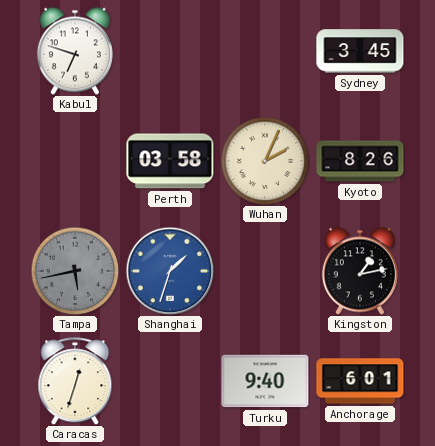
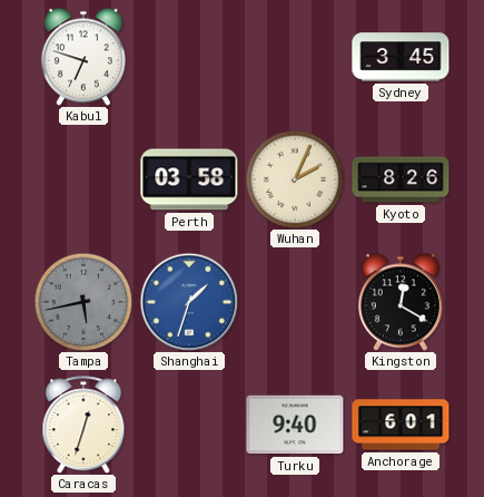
Kingston: 1:13 -> 12:20
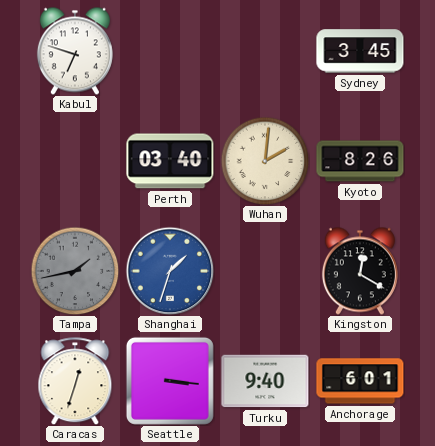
Perth: 03:58 -> 03:40
Wuhan: 2:04 -> 2:01
Tampa: 5:43 -> 1:43
Seattle: none -> 3:16
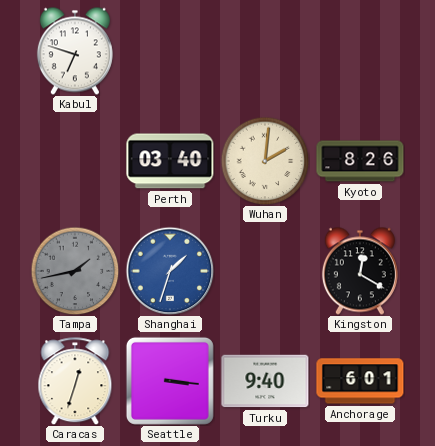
Sydney: 3:45 -> none
